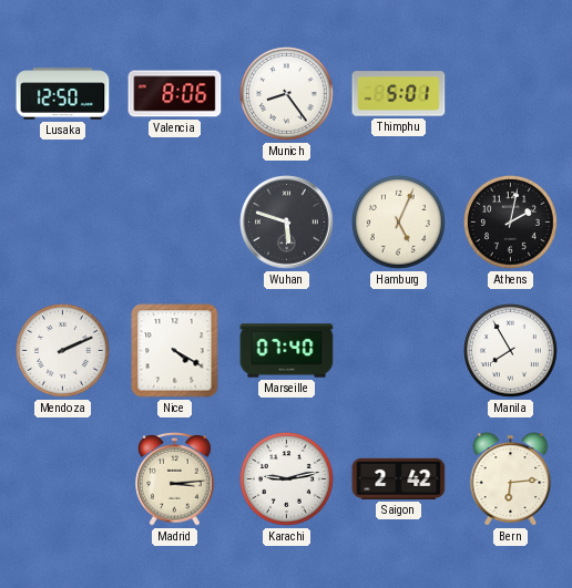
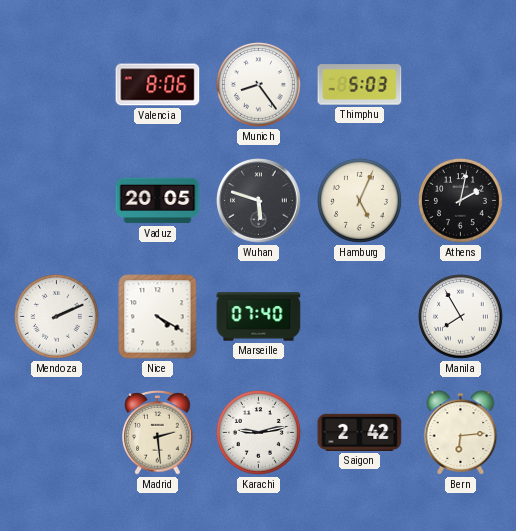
Lusaka: 12:50 -> none
Thimphu: 5:01 -> 5:03
Vaduz: none -> 20:05
Madrid: 3:14 -> 2:29
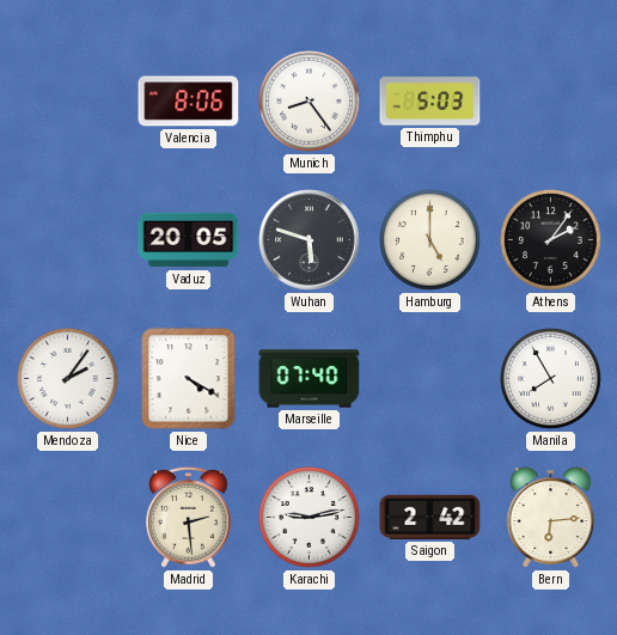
Hamburg: 5:04 -> 5:00
Athens: 2:02 -> 2:06
Mendoza: 2:11 -> 2:06
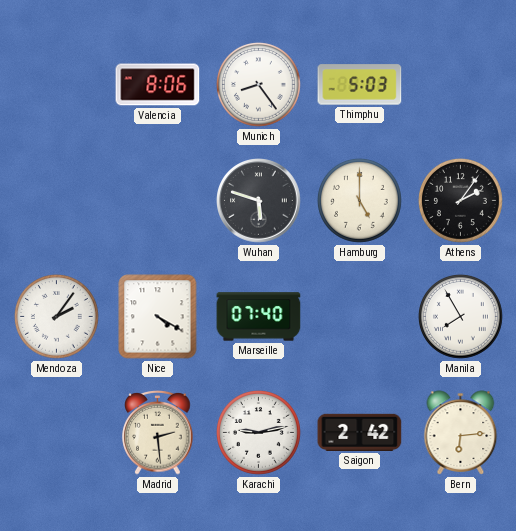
Vaduz: 20:05 -> none
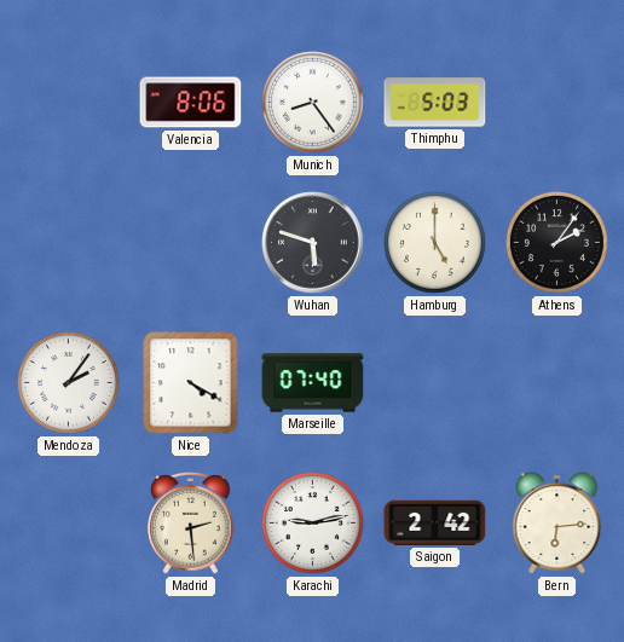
Manila: 7:55 -> none
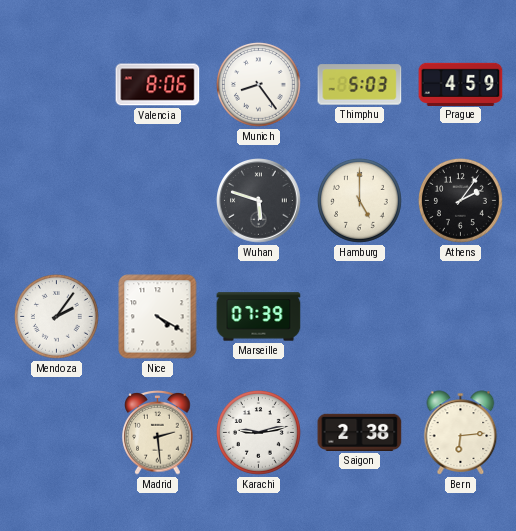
Prague: none -> 4:59
Marseille: 07:40 -> 07:39
Saigon: 2:42 -> 2:38
